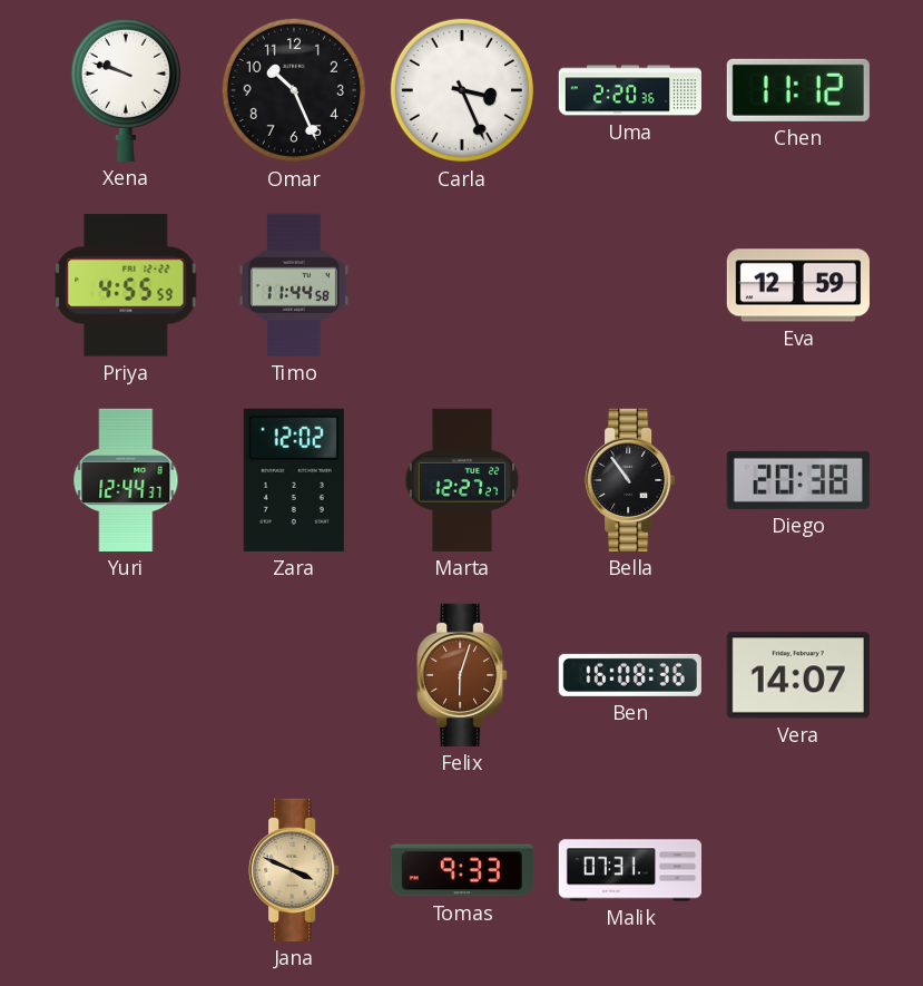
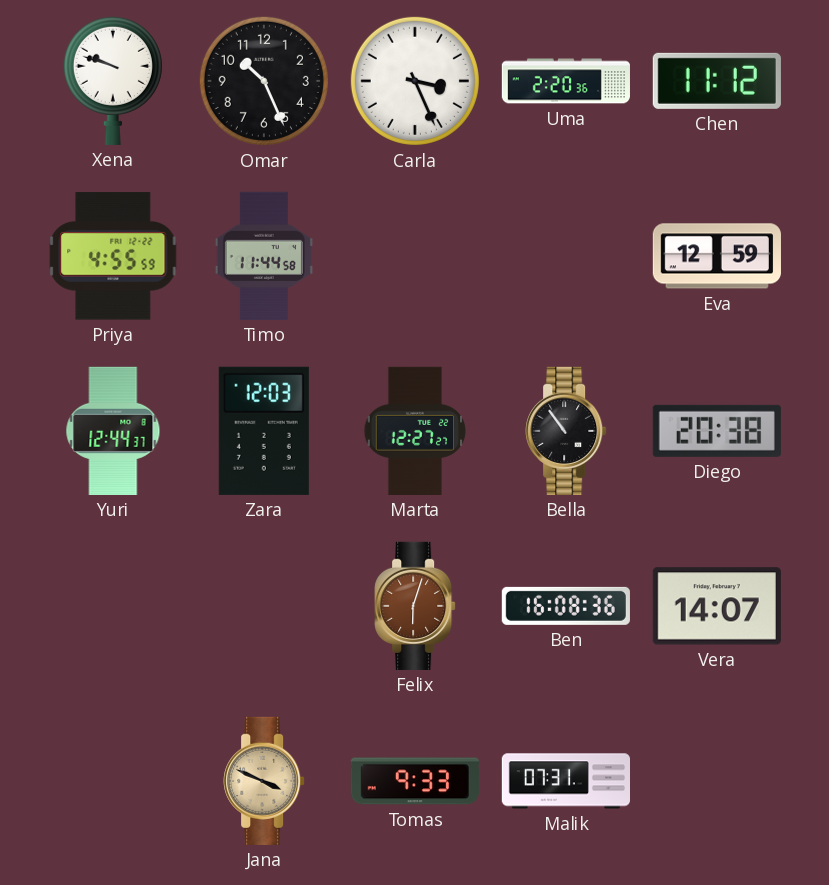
Zara: 12:02 -> 12:03
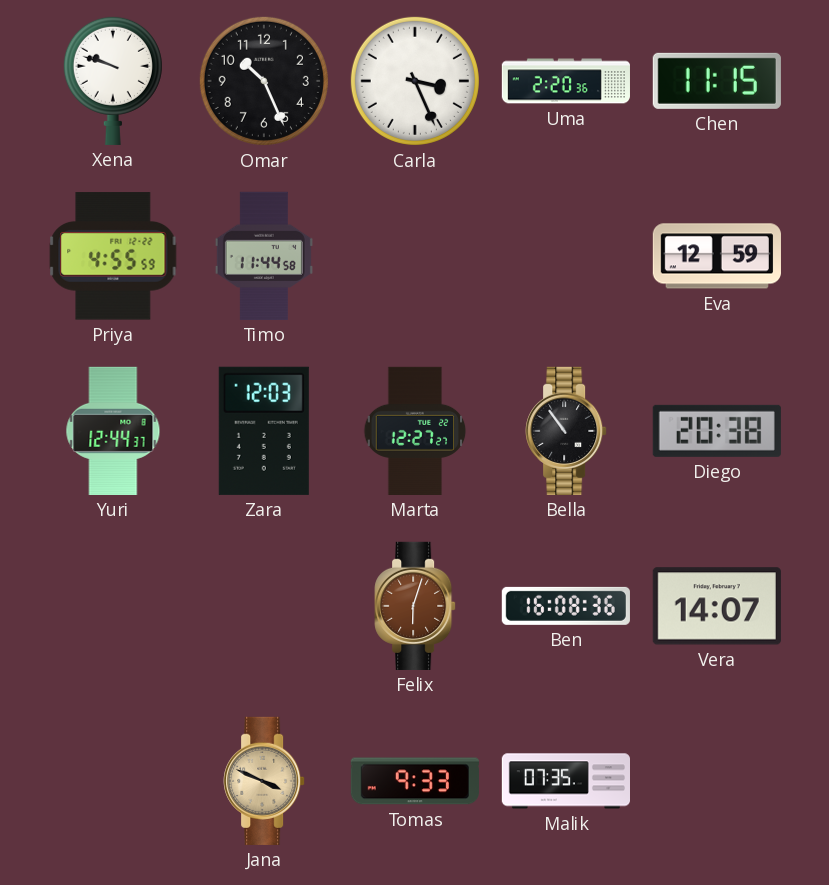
Chen: 11:12 -> 11:15
Malik: 07:31 -> 07:35
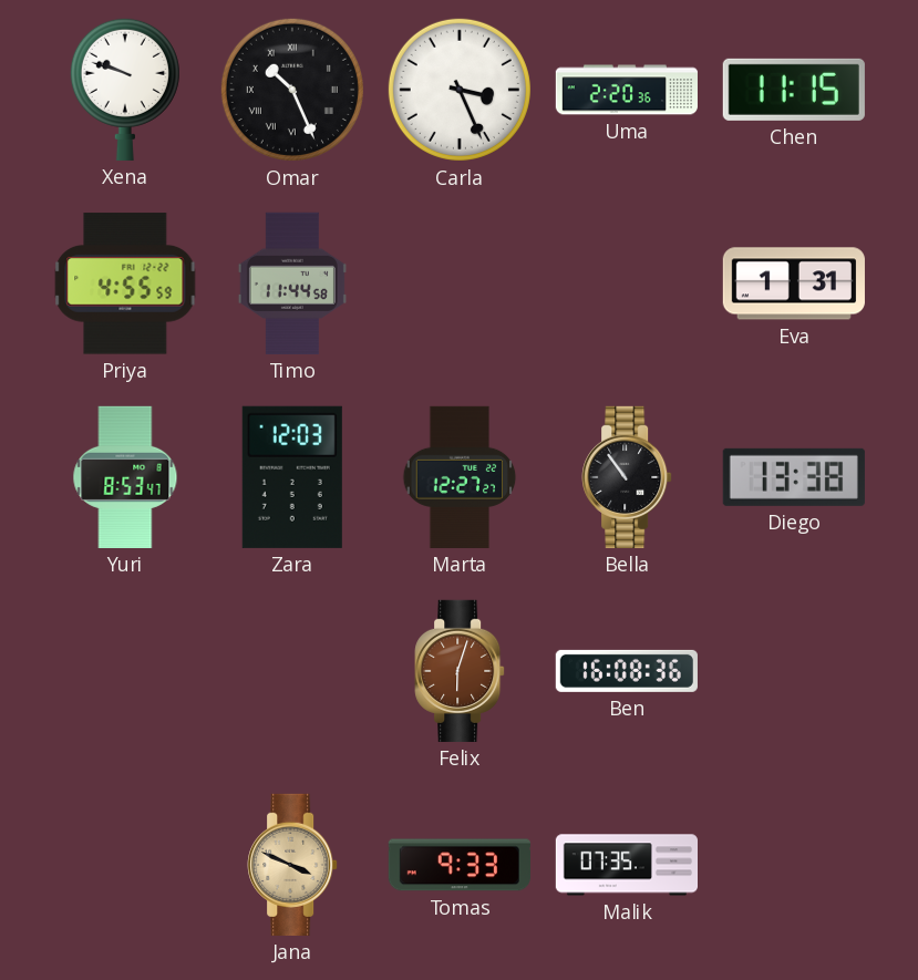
Omar numerals: Arabic -> Roman
Eva: 12:59 -> 1:31
Yuri: 12:44 -> 8:53
Diego: 20:38 -> 13:38
Vera: 14:07 -> none
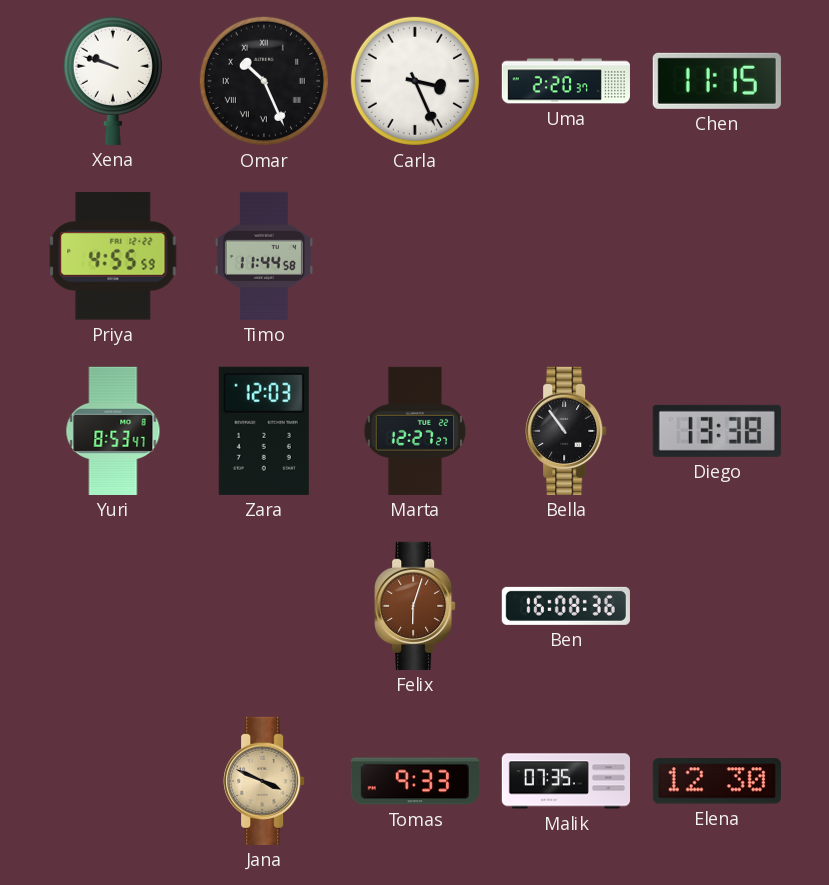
Uma: 2:20:36 -> 2:20:37
Eva: 1:31 -> none
Elena: none -> 12:30
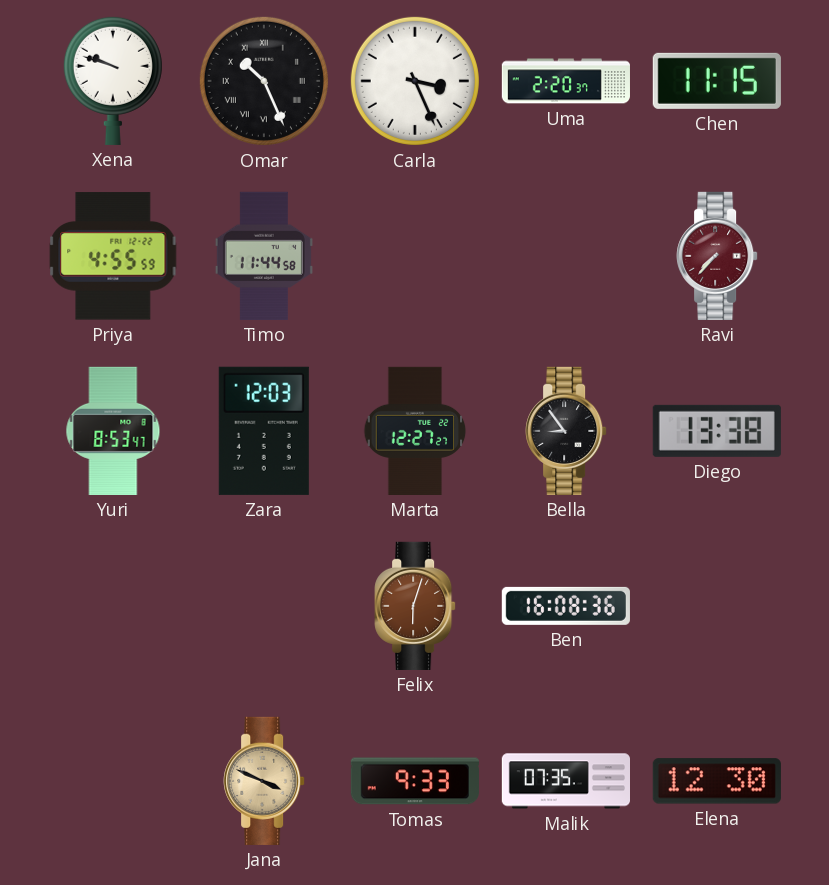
Ravi: none -> 7:37
Bella: 10:54 -> 8:54
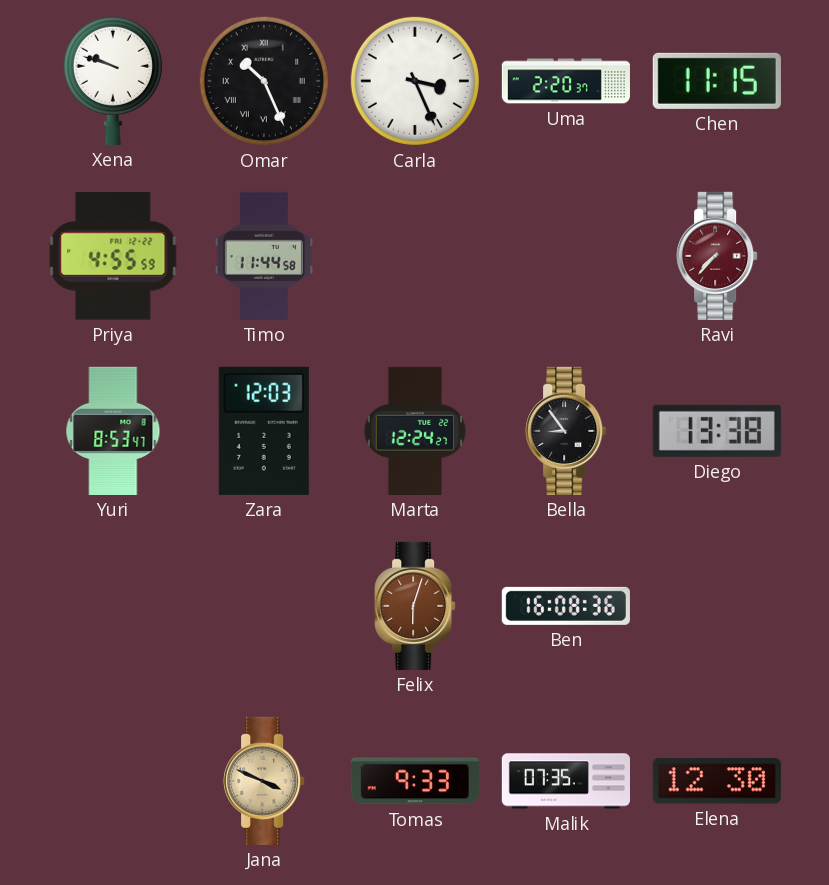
Marta: 12:27 -> 12:24
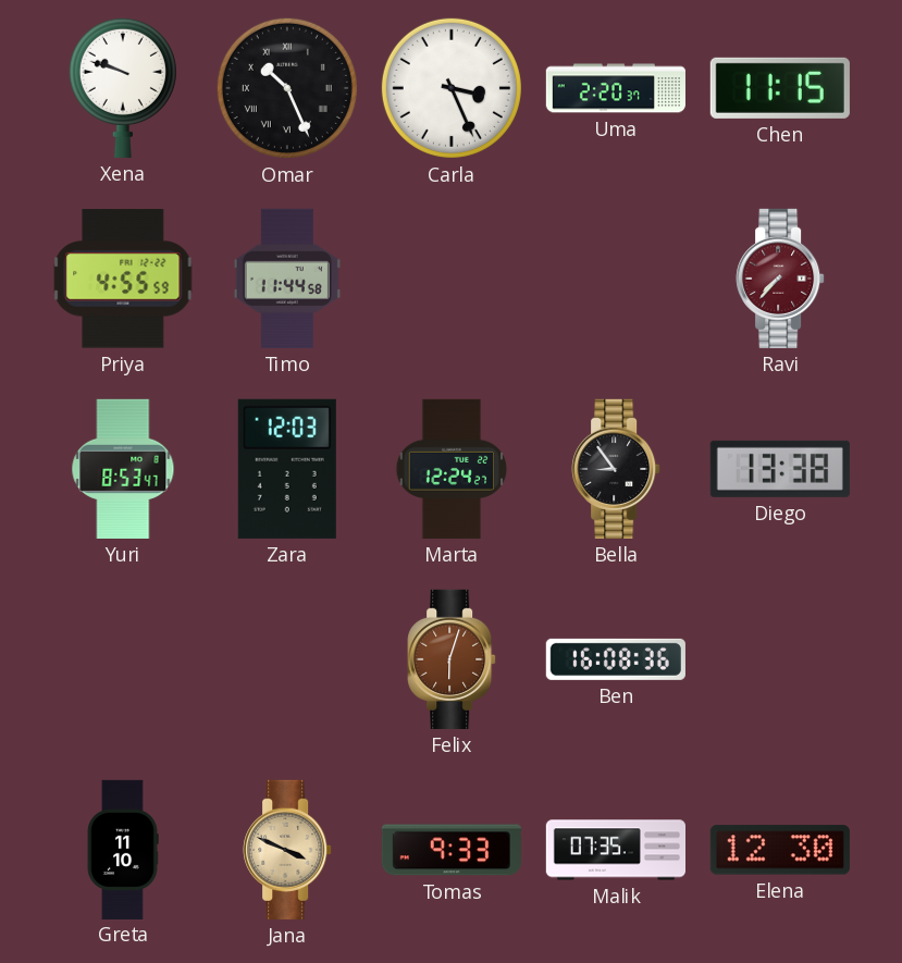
Greta: none -> 11:10
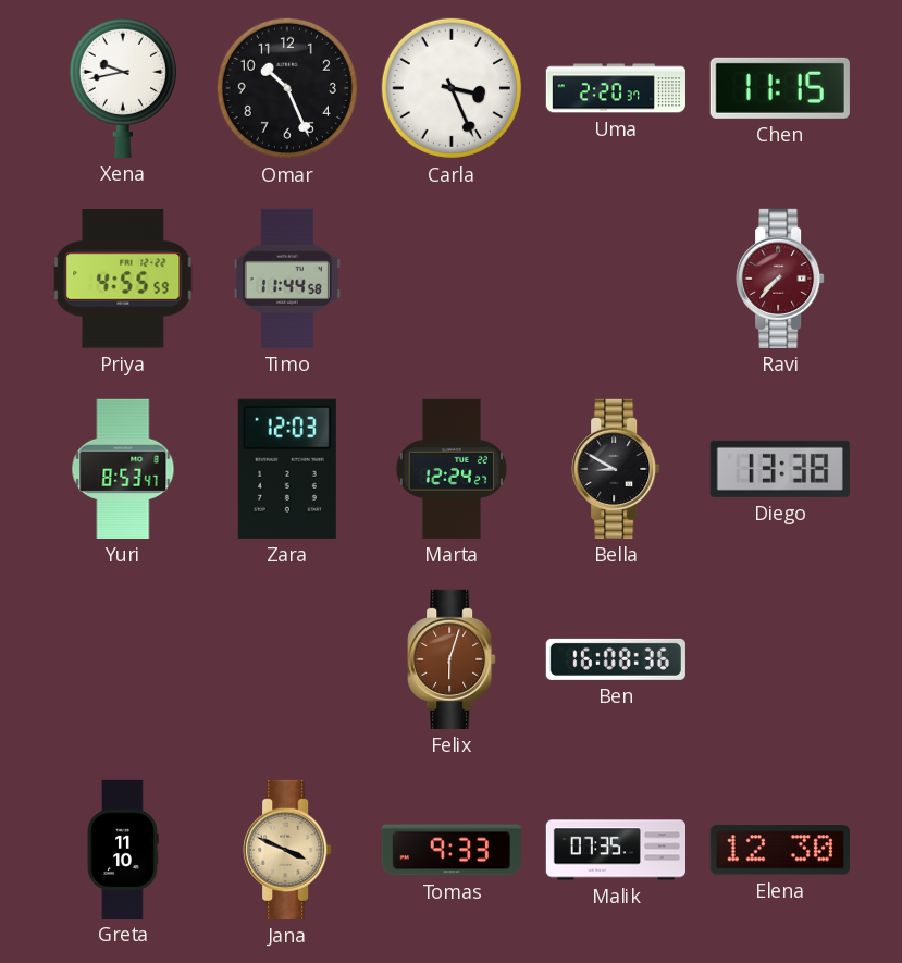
Xena: 9:48 -> 9:43
Omar numerals: Roman -> Arabic
Bella: 8:54 -> 8:50
